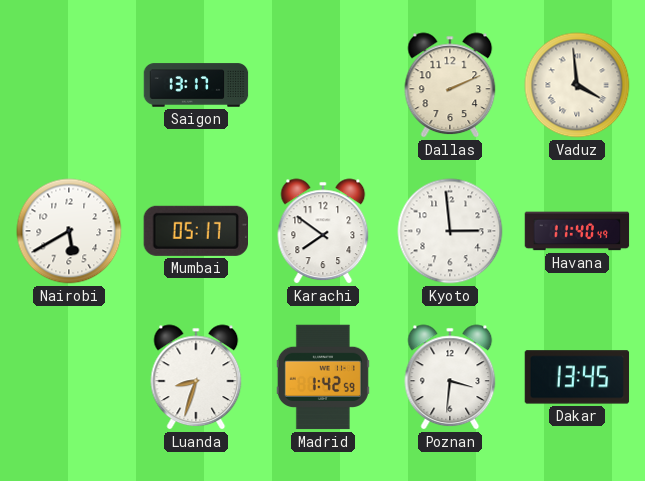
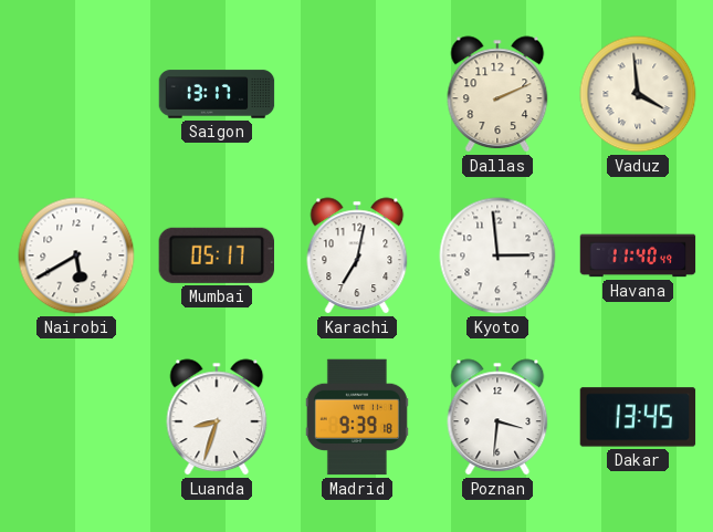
Karachi: 7:51 -> 7:02
Madrid: 1:42 -> 9:39
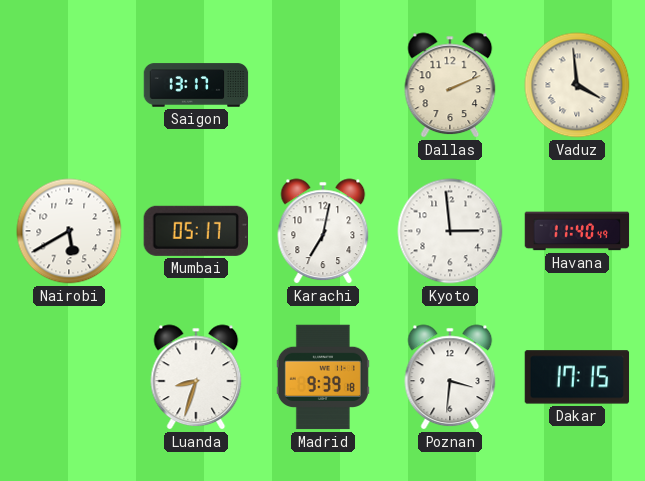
Dakar: 13:45 -> 17:15
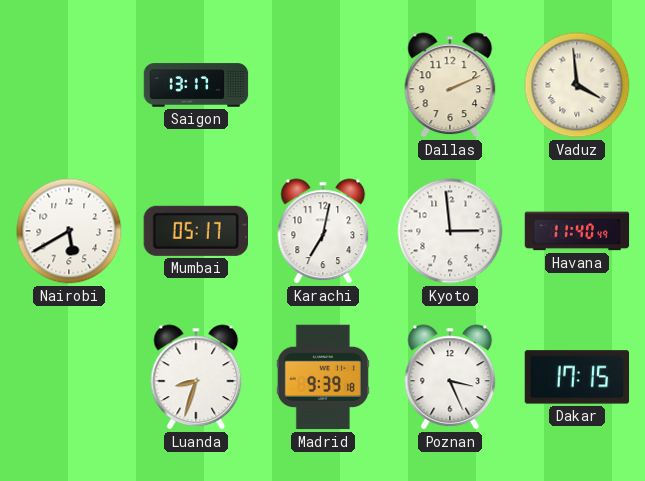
Poznan: 3:31 -> 3:26
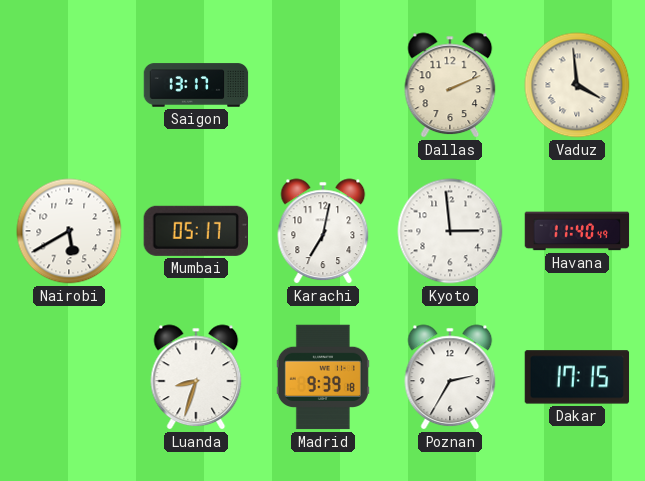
Poznan: 3:26 -> 2:35
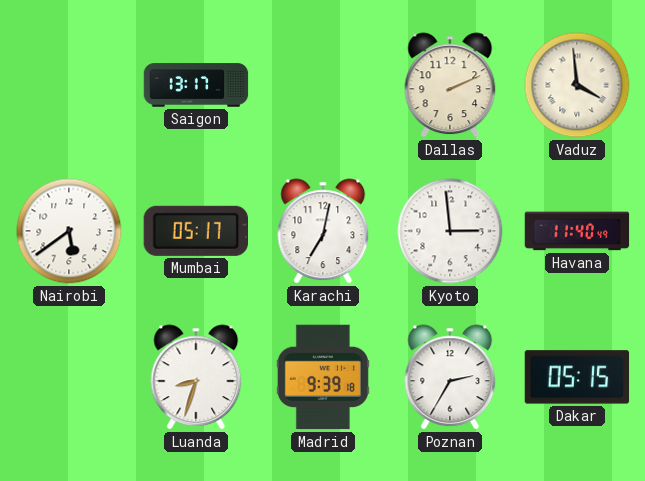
Nairobi: 5:40 -> 5:39
Dakar: 17:15 -> 05:15
